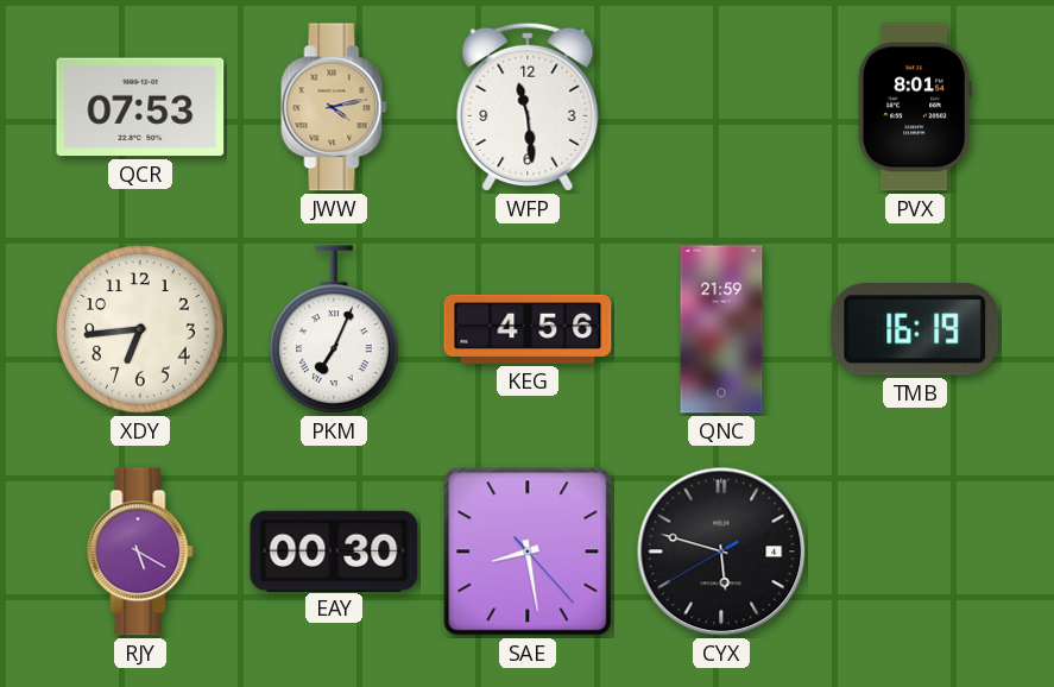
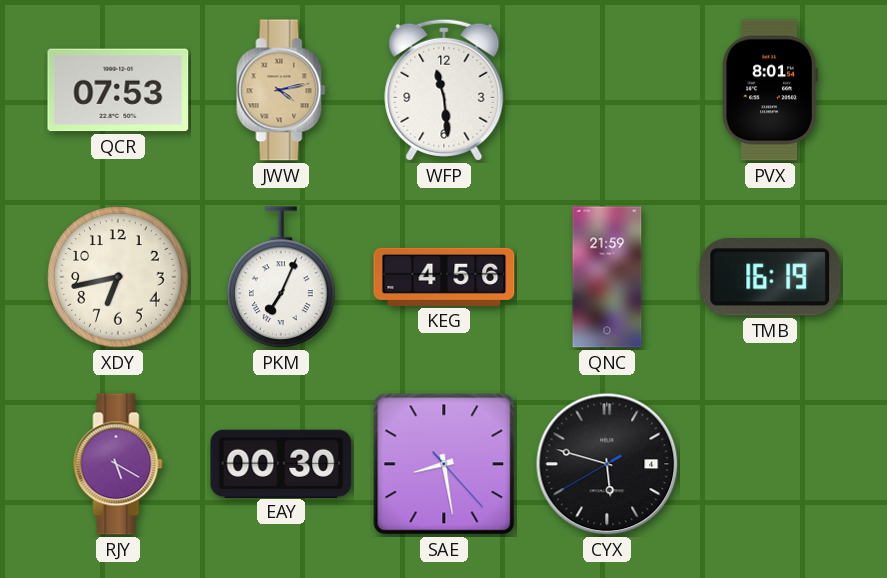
XDY: 6:44 -> 6:43
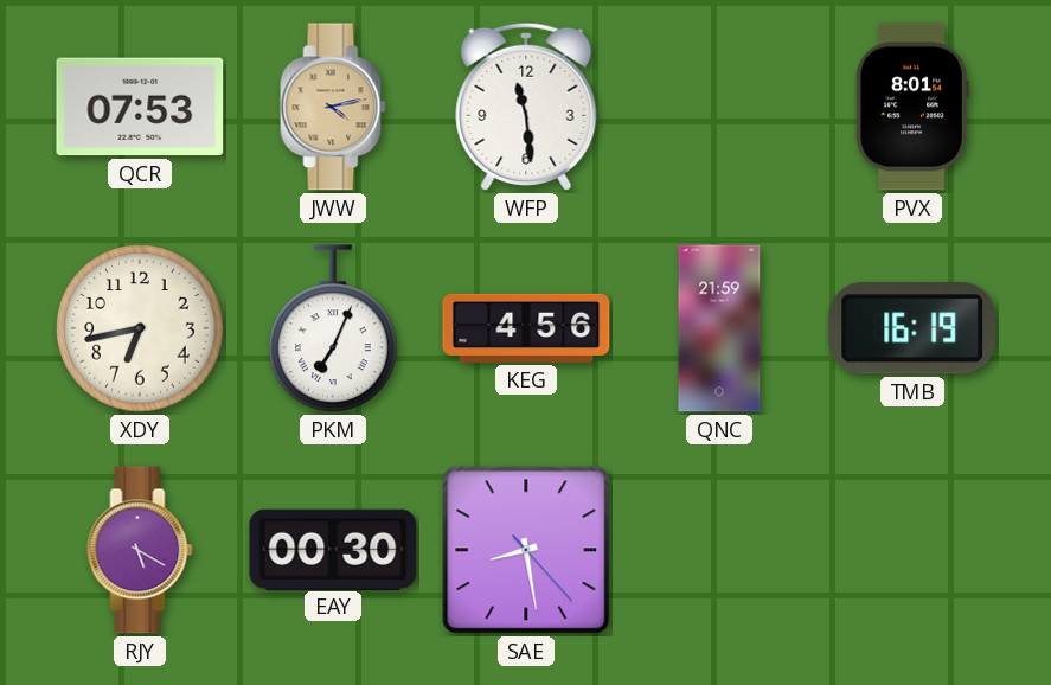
CYX: 5:47 -> none
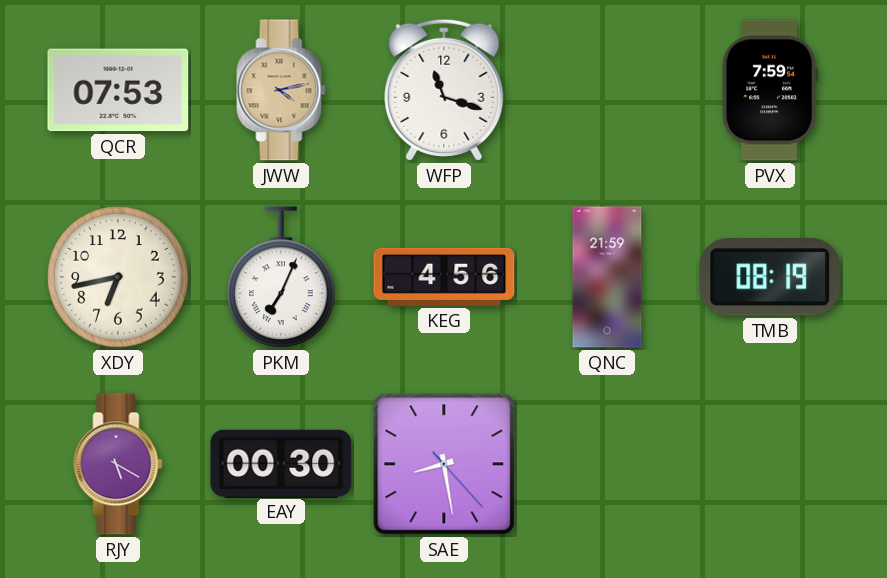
WFP: 11:29 -> 11:18
PVX: 8:01 -> 7:59
TMB: 16:19 -> 08:19
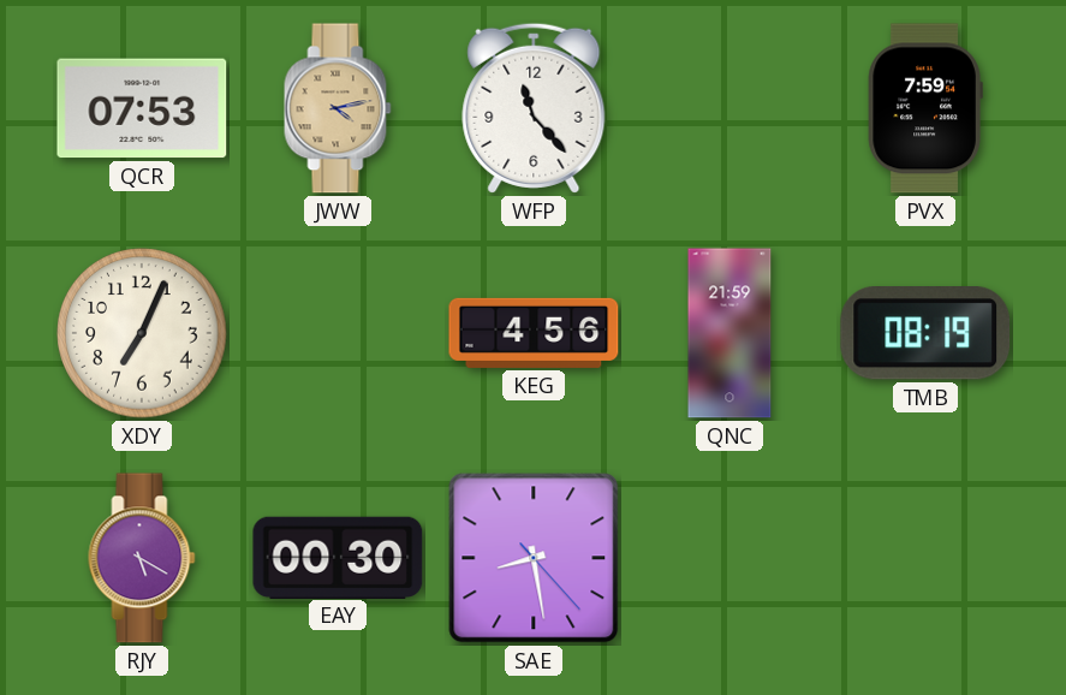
WFP: 11:18 -> 11:23
XDY: 6:43 -> 7:04
PKM: 7:04 -> none
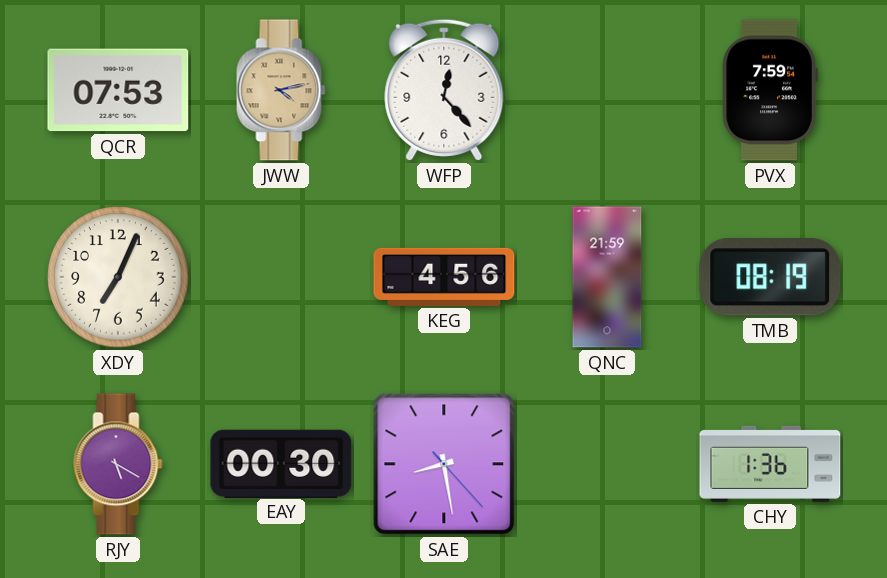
WFP: 11:23 -> 12:23
CHY: none -> 1:36
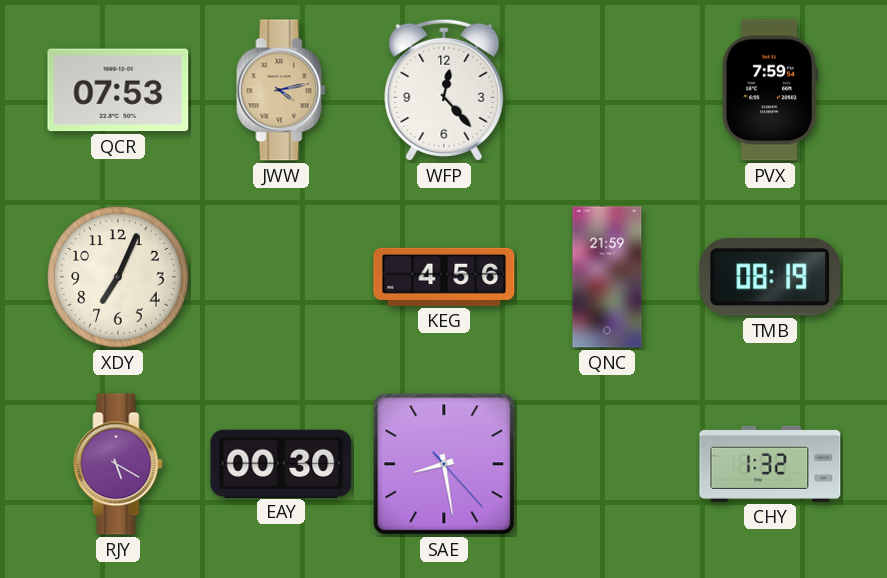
CHY: 1:36 -> 1:32
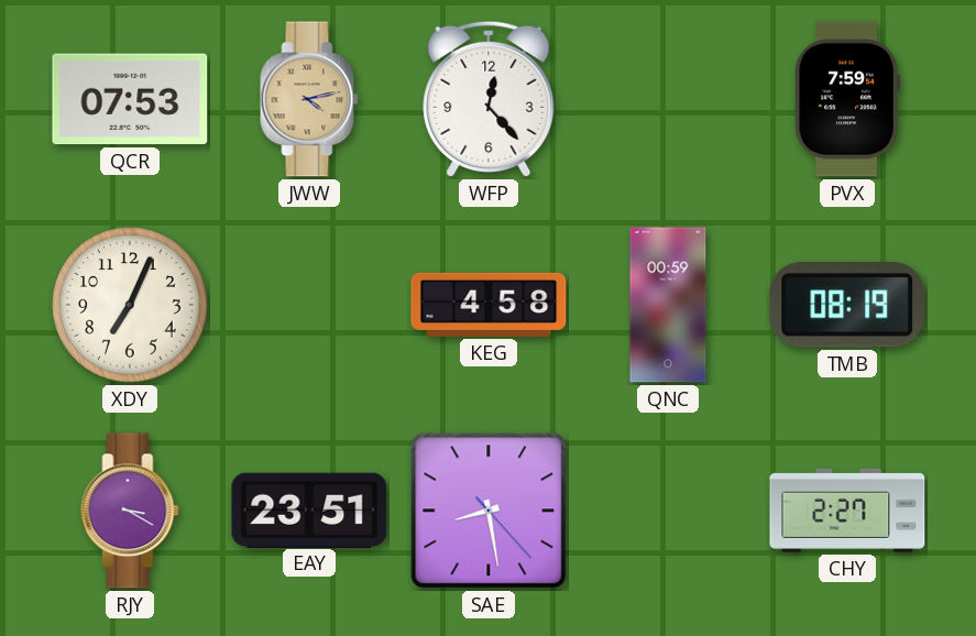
KEG: 4:56 -> 4:58
QNC: 21:59 -> 00:59
RJY: 5:20 -> 3:20
EAY: 00:30 -> 23:51
CHY: 1:32 -> 2:27
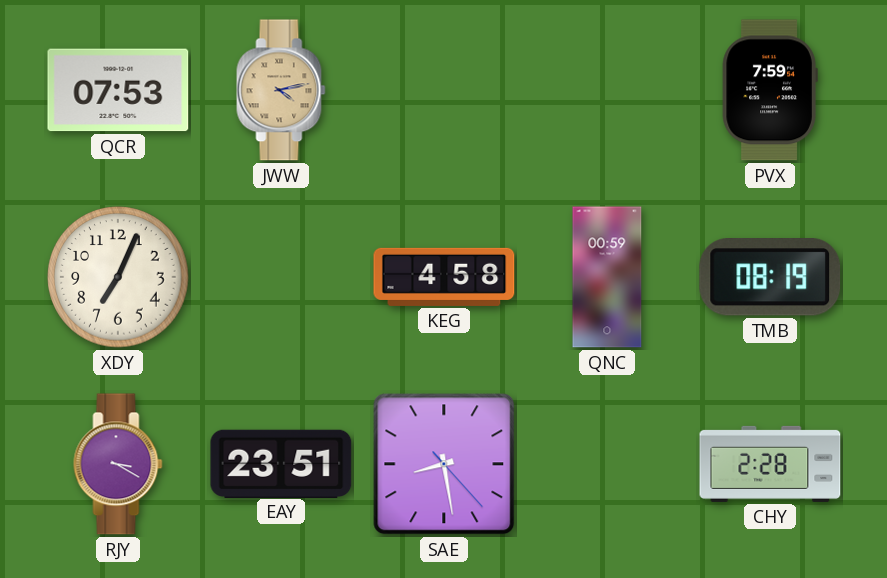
WFP: 12:23 -> none
CHY: 2:27 -> 2:28
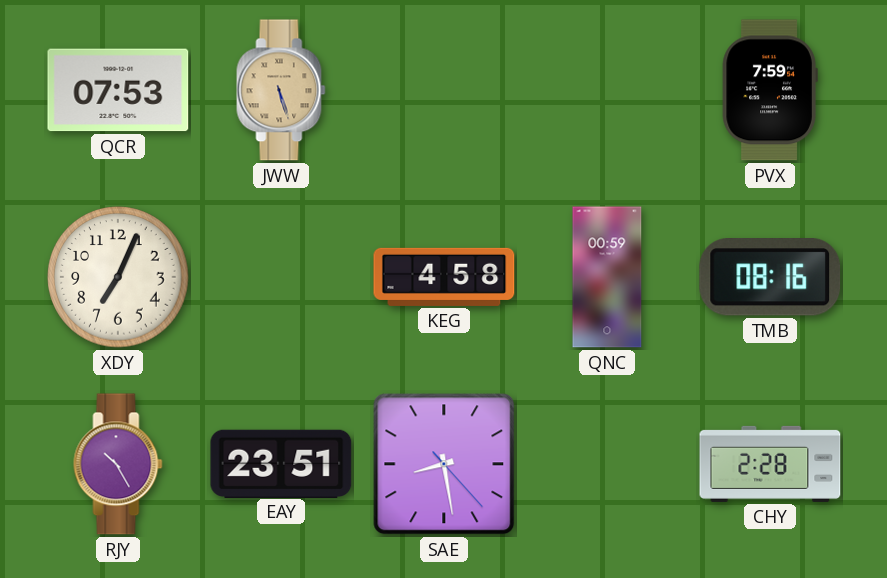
JWW: 4:13 -> 5:27
TMB: 08:19 -> 08:16
RJY: 3:20 -> 10:25
